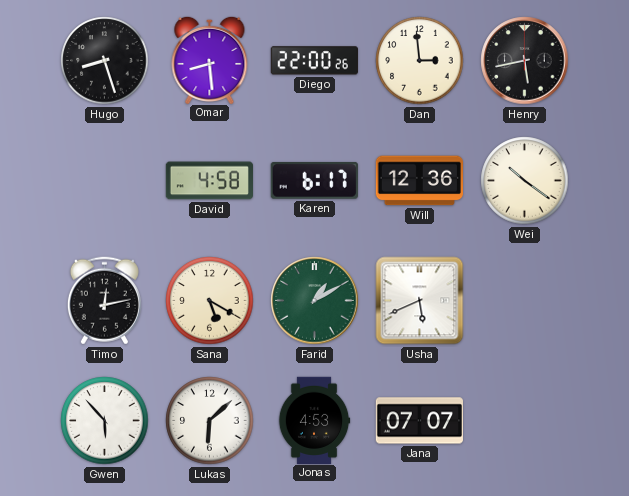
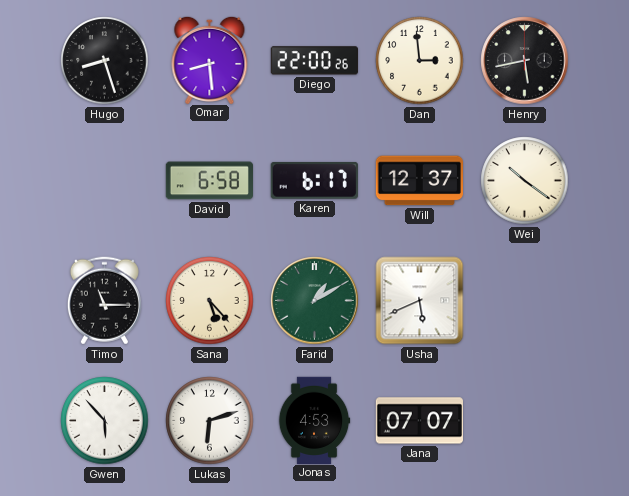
David: 4:58 -> 6:58
Will: 12:36 -> 12:37
Timo: 12:13 -> 11:15
Sana: 5:20 -> 5:23
Lukas: 6:08 -> 6:12
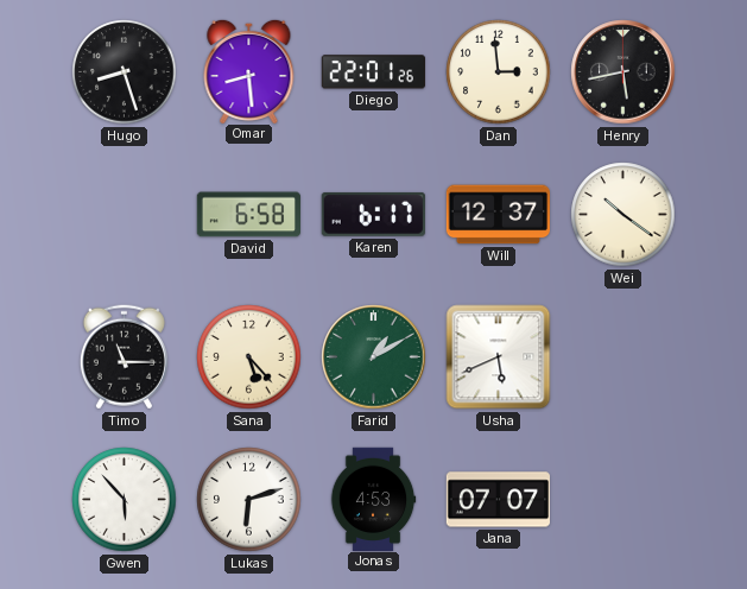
Diego: 22:00 -> 22:01
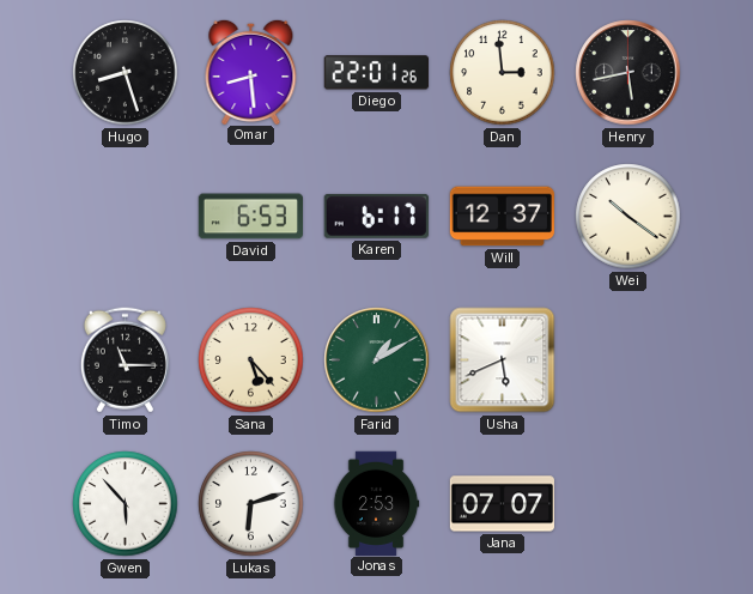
David: 6:58 -> 6:53
Jonas: 4:53 -> 2:53
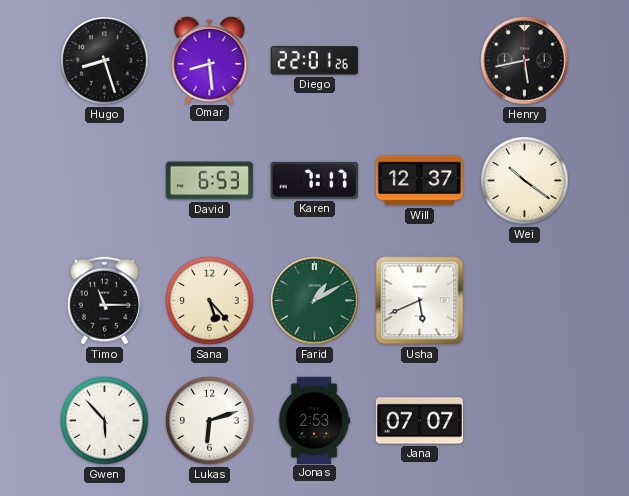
Dan: 2:59 -> none
Karen: 6:17 -> 7:17
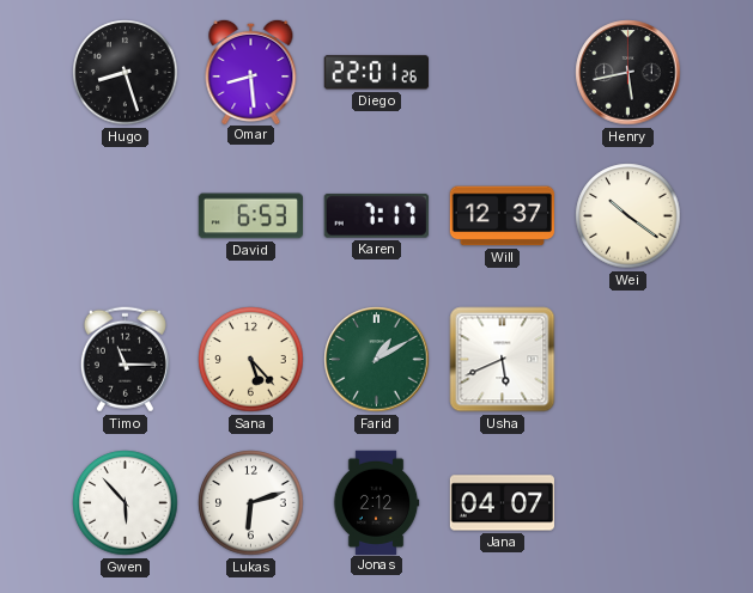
Jonas: 2:53 -> 2:12
Jana: 07:07 -> 04:07
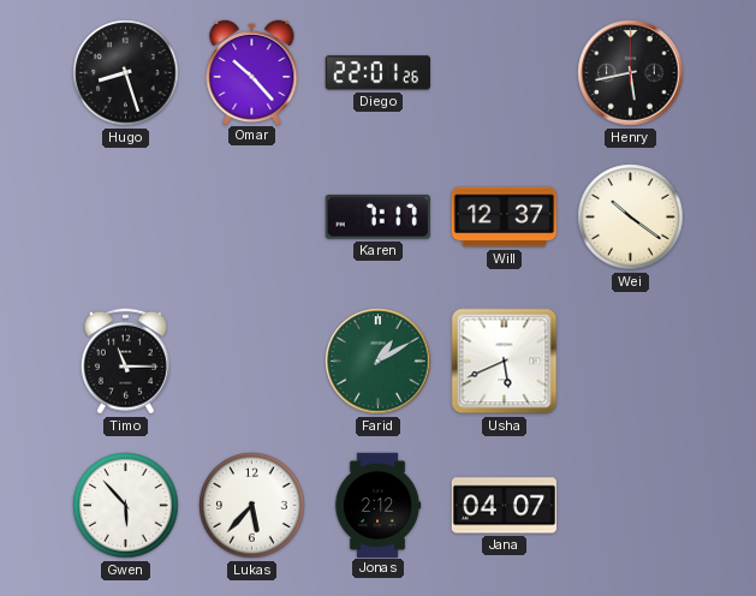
Omar: 8:29 -> 10:23
David: 6:53 -> none
Sana: 5:23 -> none
Lukas: 6:12 -> 5:37
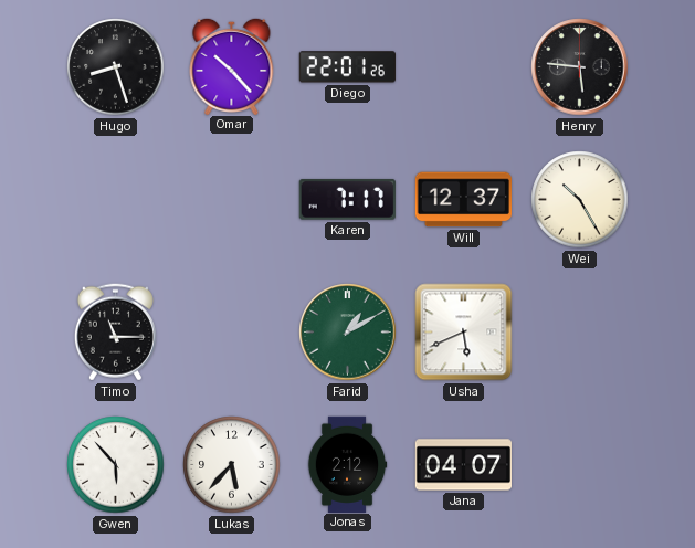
Henry: 5:43 -> 5:46
Wei: 10:21 -> 10:25
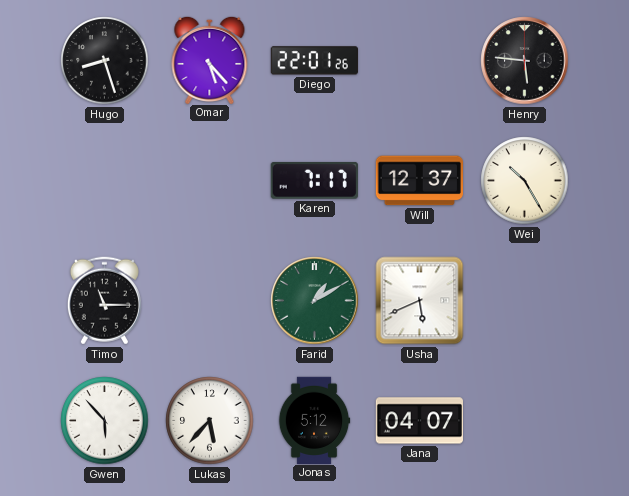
Omar: 10:23 -> 5:23
Jonas: 2:12 -> 5:12
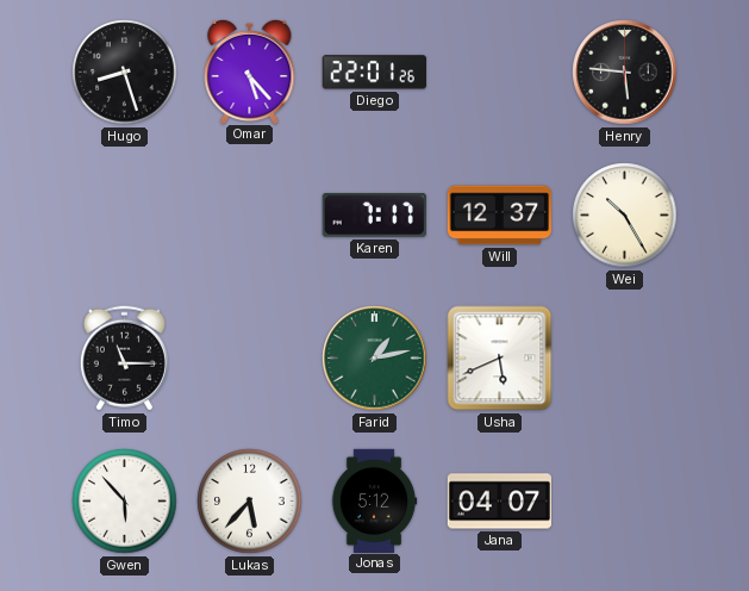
Farid: 1:10 -> 1:13
